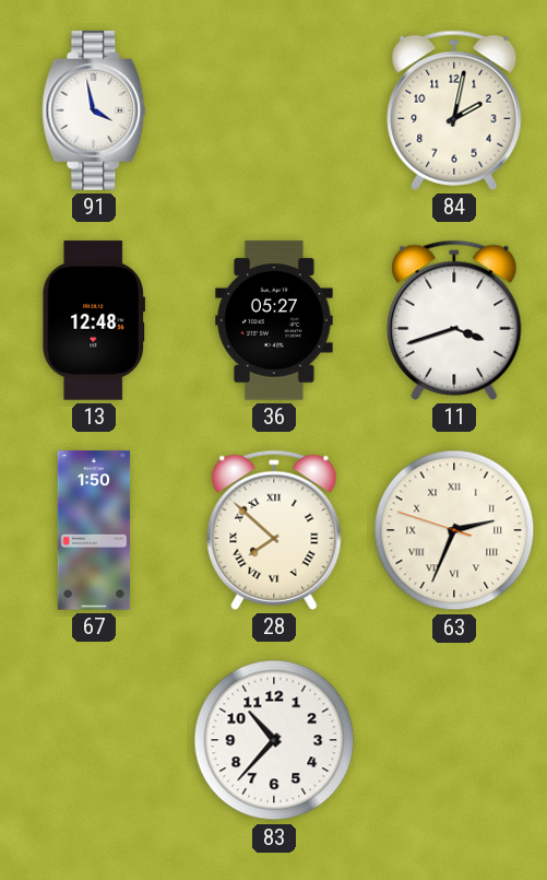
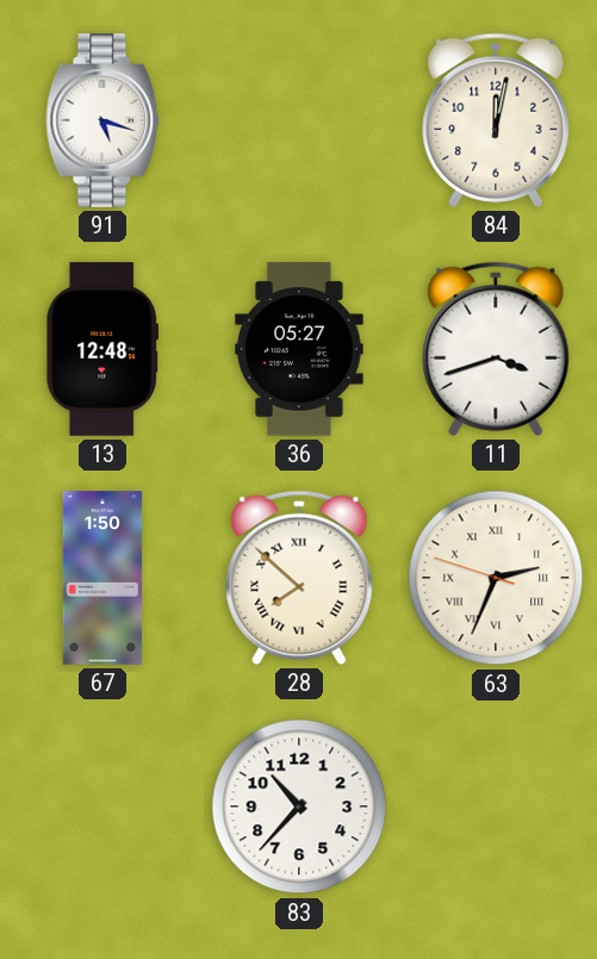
91: 3:58 -> 5:18
84: 2:02 -> 12:02
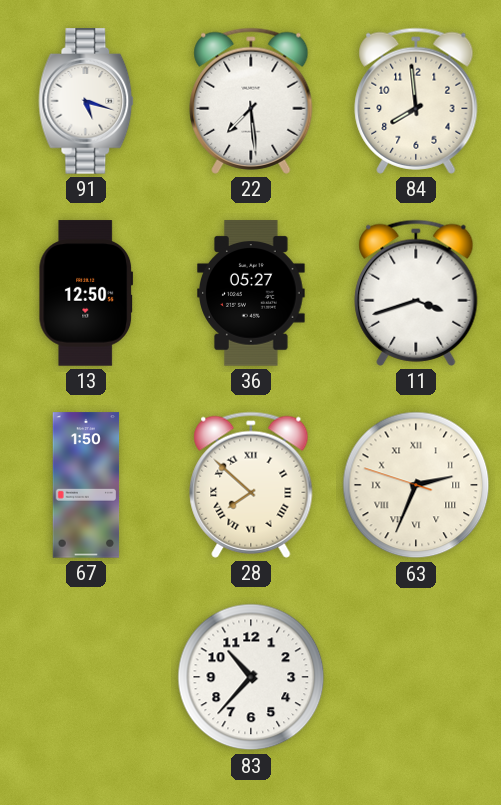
22: none -> 7:29
84: 12:02 -> 7:59
13: 12:48 -> 12:50
